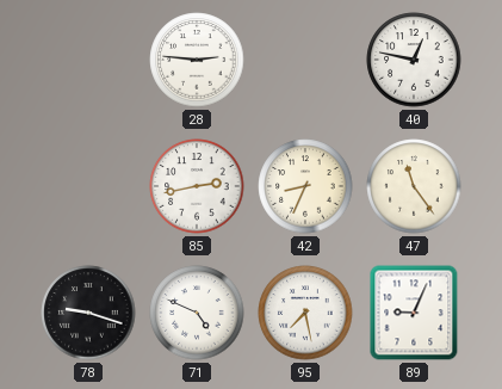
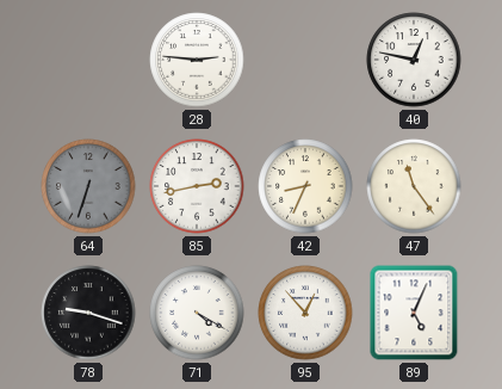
64: none -> 6:33
71: 4:49 -> 4:20
95: 7:28 -> 12:53
89: 9:04 -> 5:04
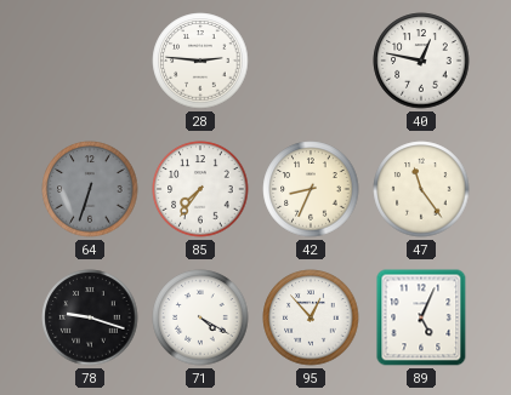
85: 2:43 -> 7:36
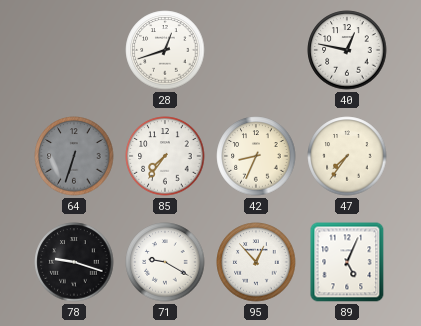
28: 2:46 -> 12:42
47: 11:24 -> 7:36
71: 4:20 -> 9:20
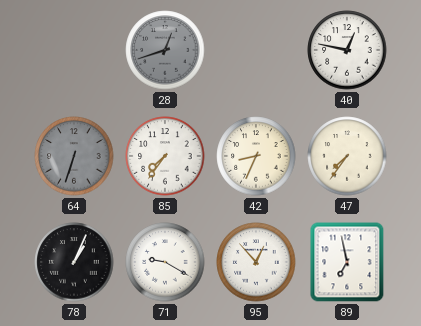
28 dial: white -> grey
78: 9:18 -> 1:04
89: 5:04 -> 6:58
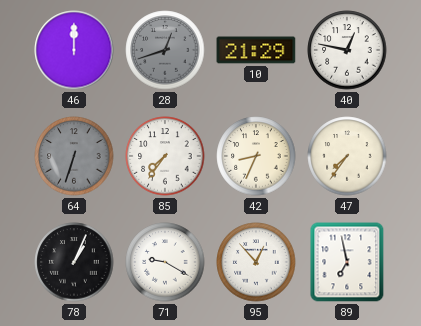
46: none -> 12:00
10: none -> 21:29
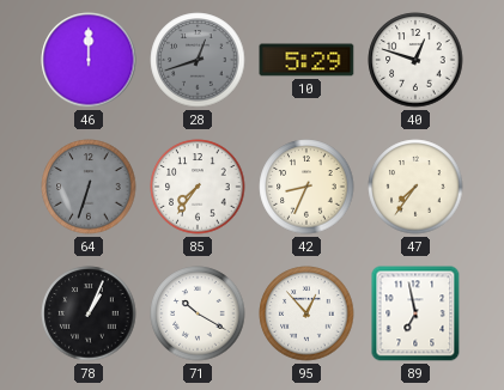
10: 21:29 -> 5:29
40: 12:47 -> 12:48
71: 9:20 -> 10:20
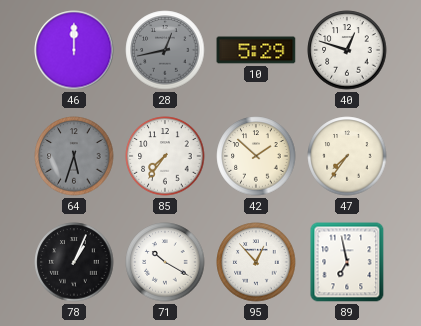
28: 12:42 -> 12:43
64: 6:33 -> 5:33
42: 8:34 -> 1:52
